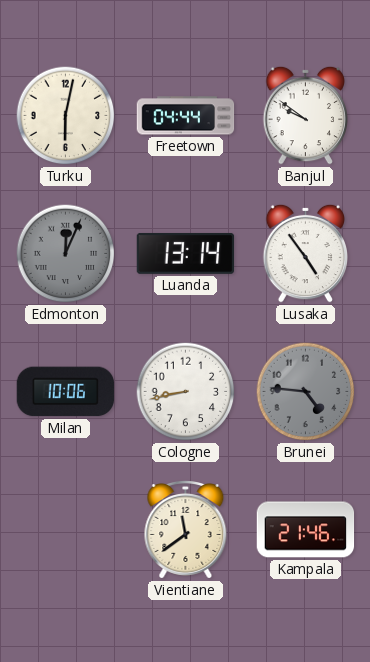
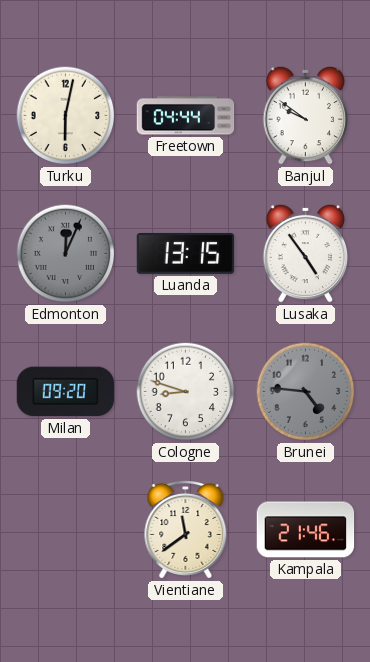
Luanda: 13:14 -> 13:15
Milan: 10:06 -> 09:20
Cologne: 8:43 -> 8:48
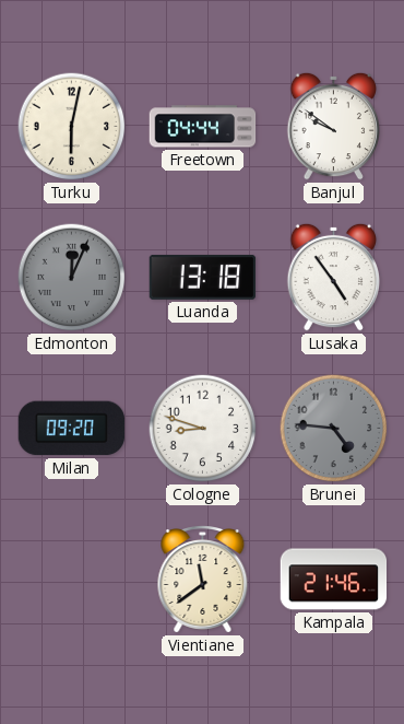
Luanda: 13:15 -> 13:18
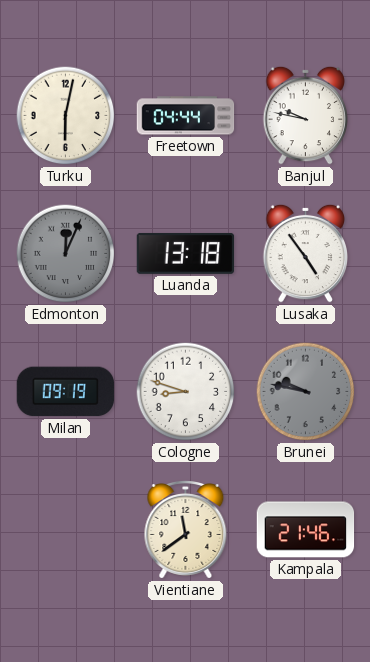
Banjul: 9:51 -> 9:47
Milan: 09:20 -> 09:19
Brunei: 4:46 -> 9:47
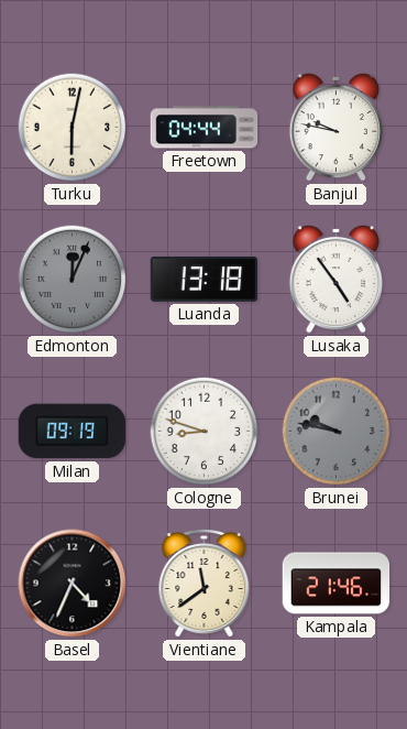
Basel: none -> 4:34
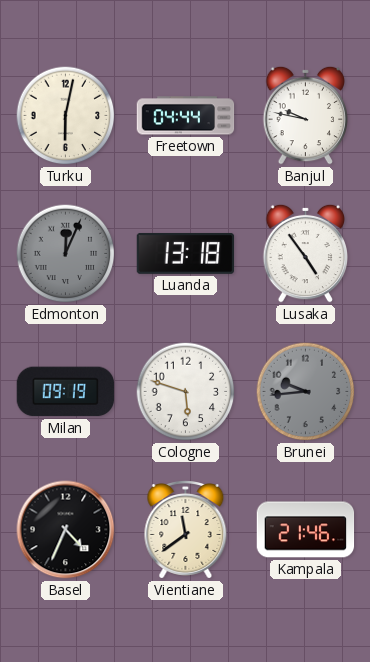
Cologne: 8:48 -> 5:48
Brunei: 9:47 -> 9:44
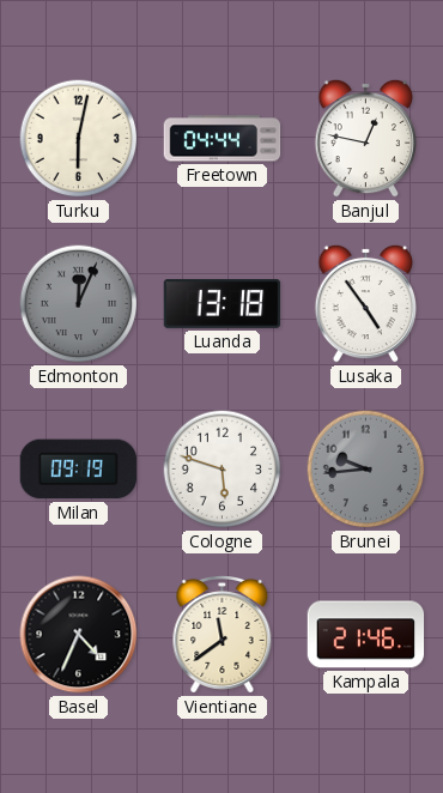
Banjul: 9:47 -> 12:47
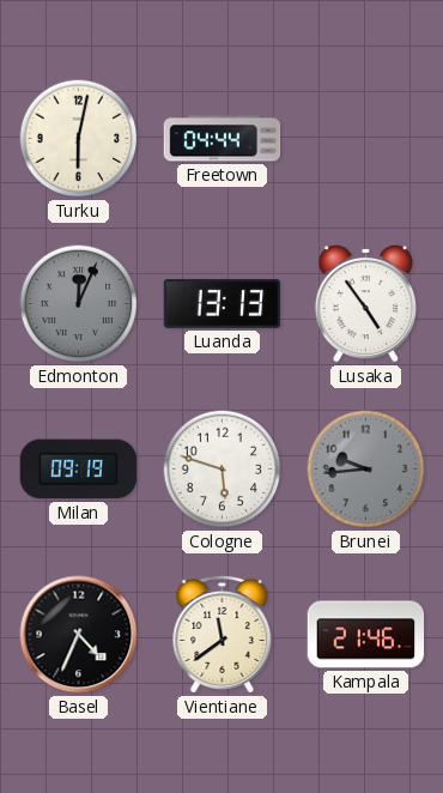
Banjul: 12:47 -> none
Luanda: 13:18 -> 13:13
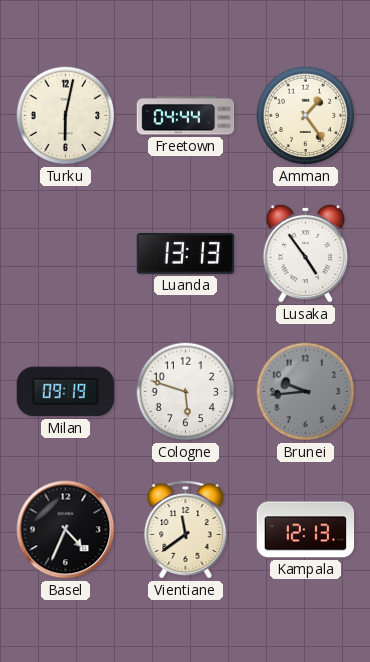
Amman: none -> 1:24
Edmonton: 12:04 -> none
Kampala: 21:46 -> 12:13
